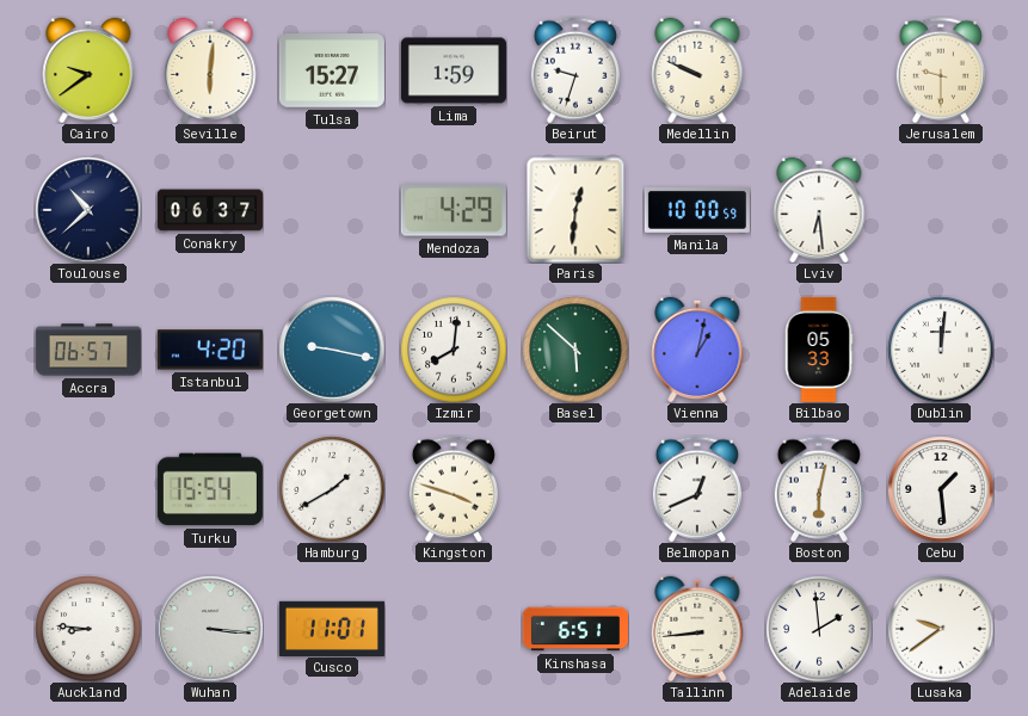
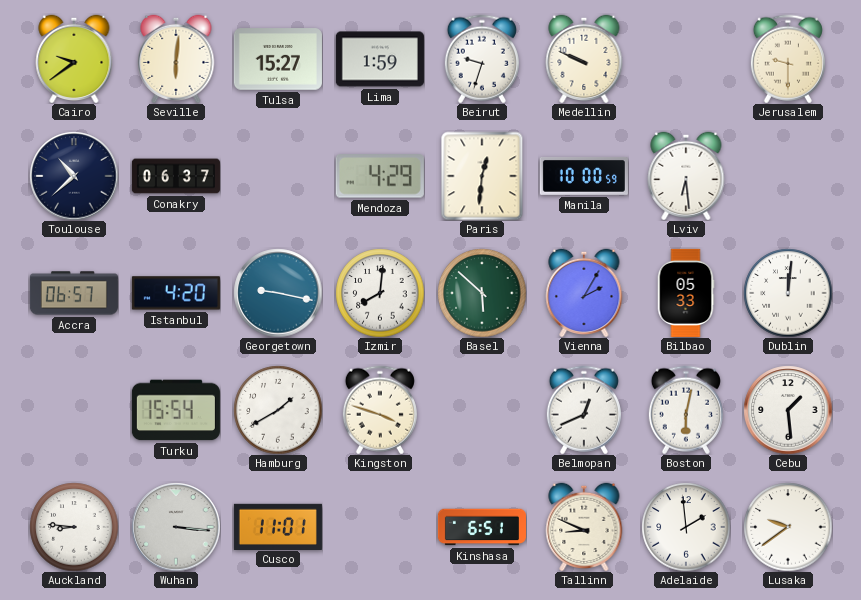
Vienna: 1:02 -> 2:05
Tallinn: 8:44 -> 8:49
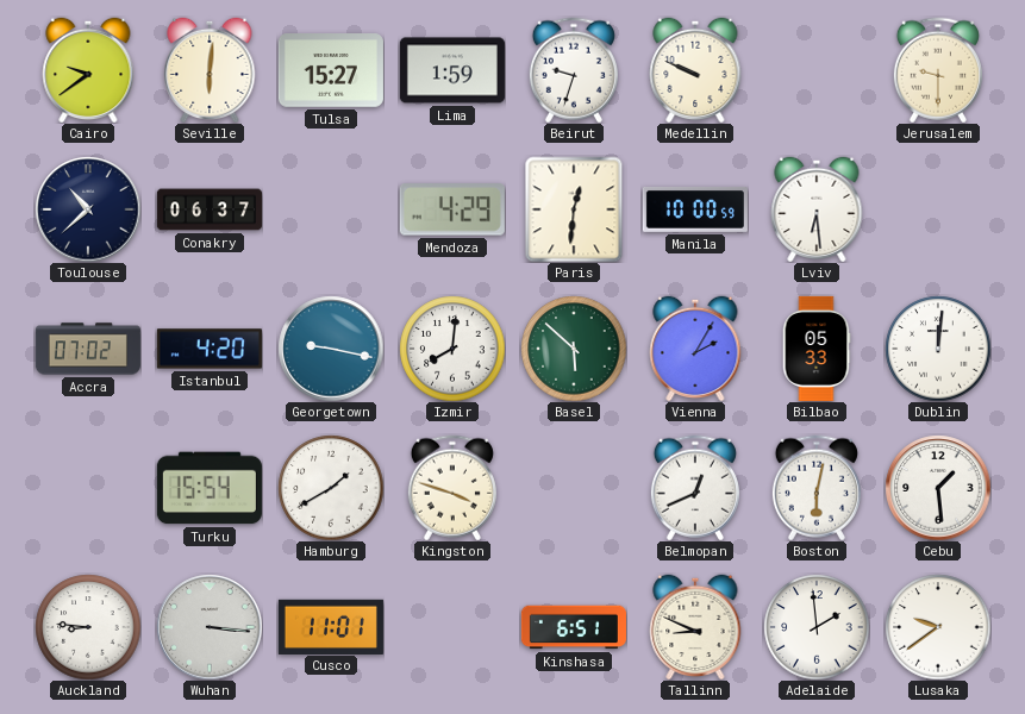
Accra: 06:57 -> 07:02
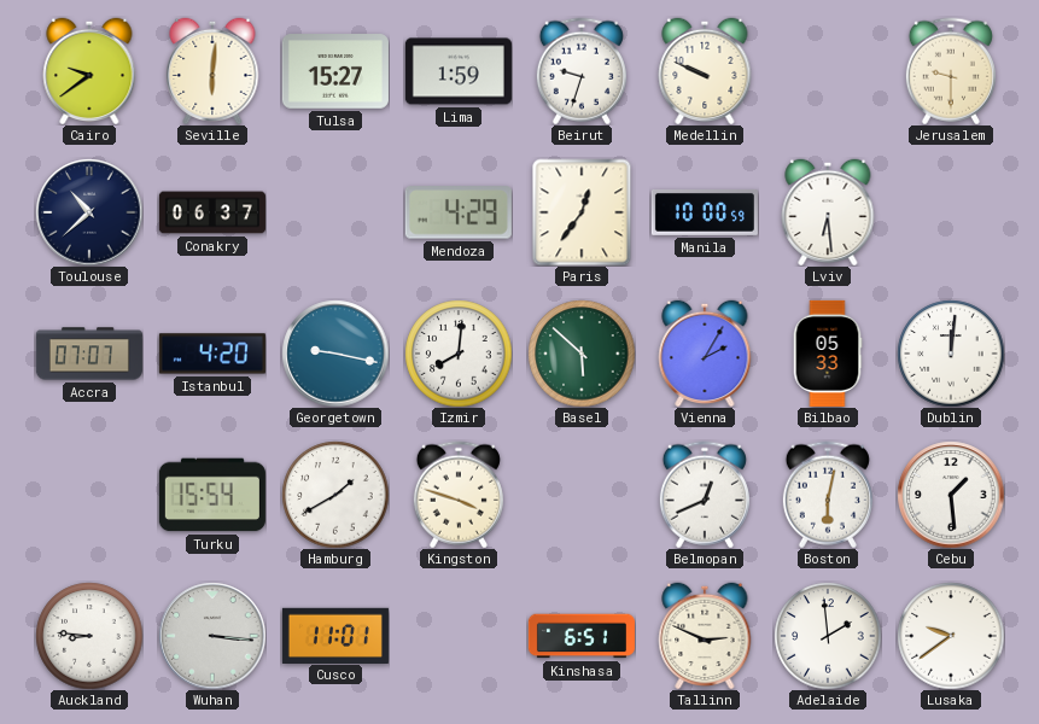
Paris: 12:31 -> 12:36
Accra: 07:02 -> 07:07
Tallinn: 8:49 -> 2:49
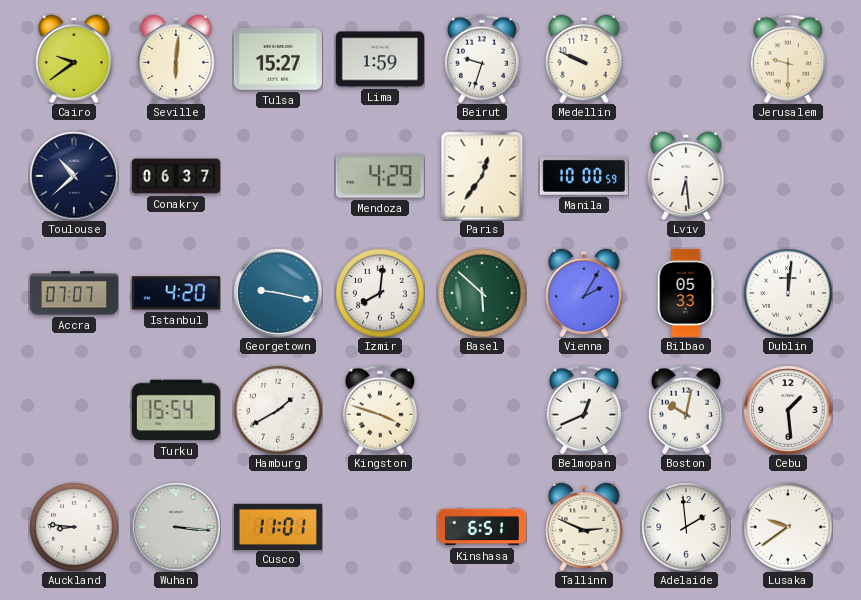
Boston: 6:02 -> 10:02
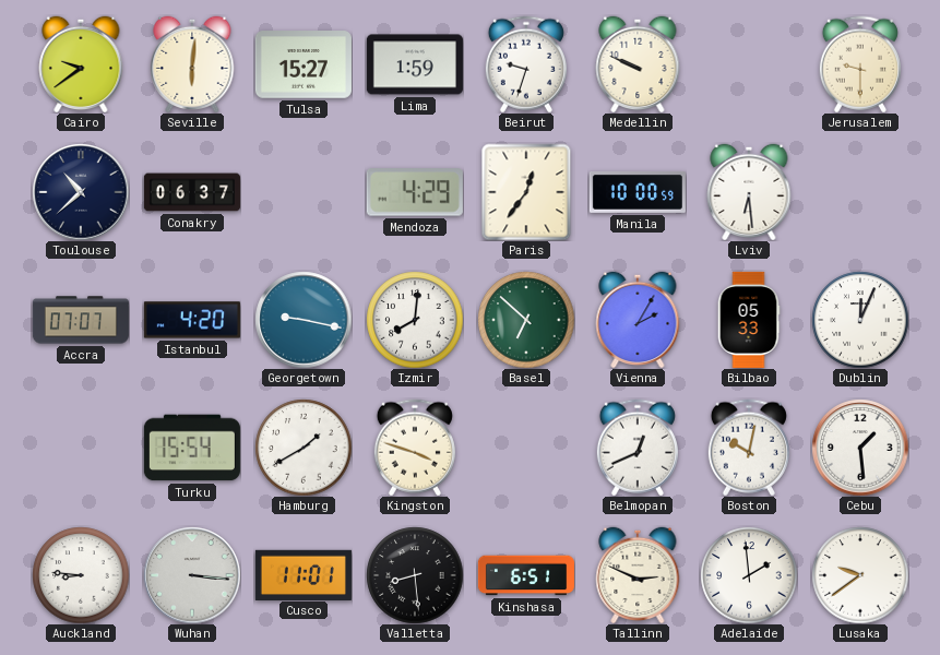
Basel: 5:52 -> 6:52
Dublin: 12:01 -> 12:04
Valletta: none -> 8:29
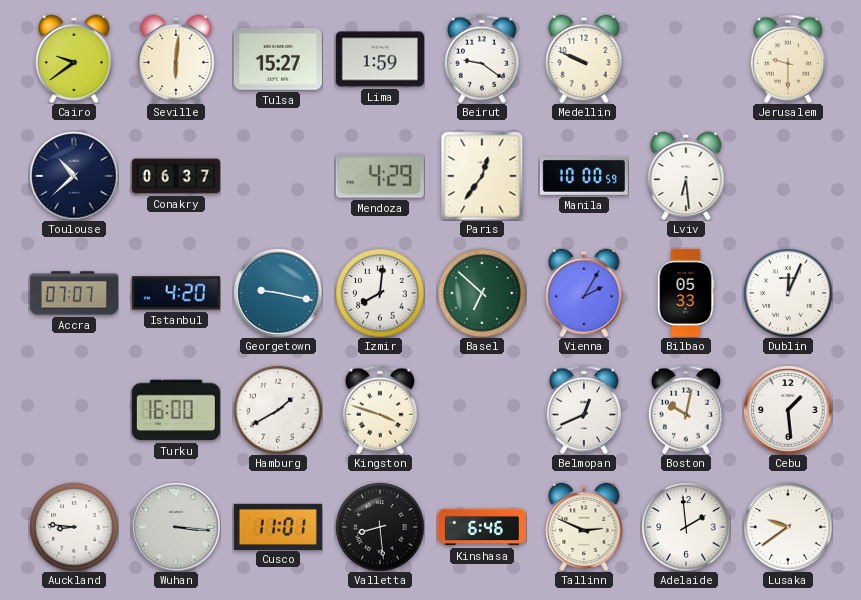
Beirut: 9:33 -> 9:21
Turku: 15:54 -> 16:00
Kinshasa: 6:51 -> 6:46
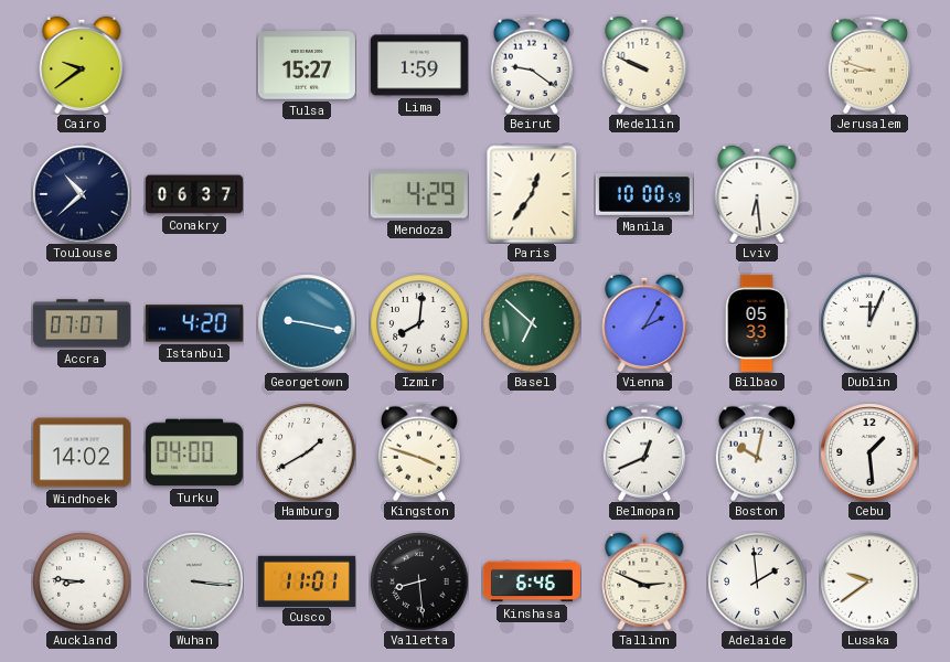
Seville: 6:01 -> none
Jerusalem: 9:30 -> 8:48
Windhoek: none -> 14:02
Turku: 16:00 -> 04:00
